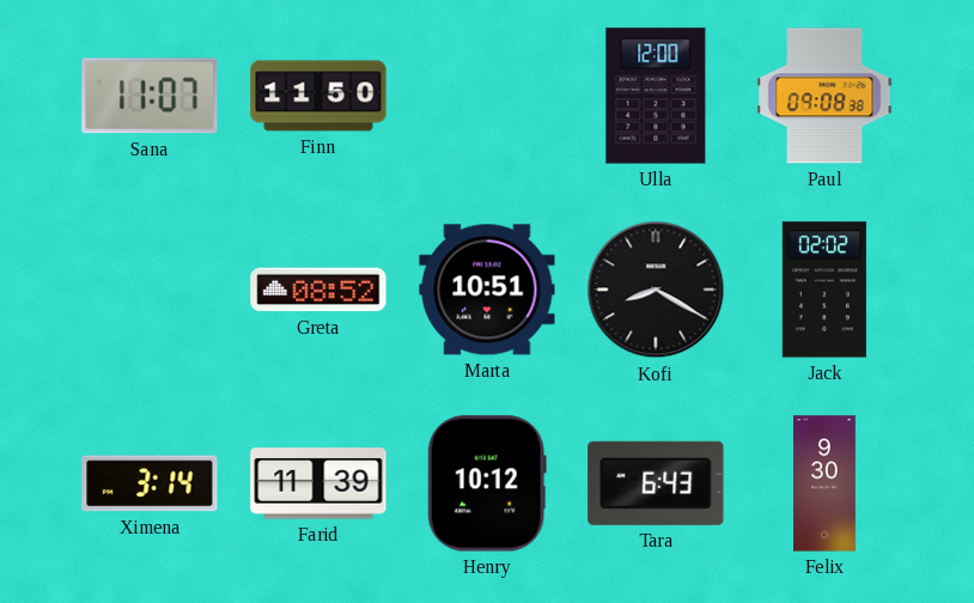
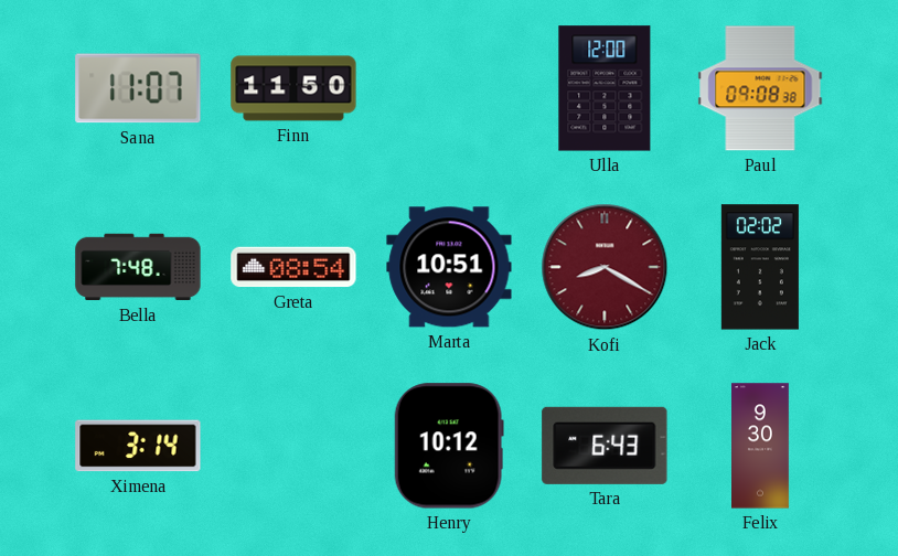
Bella: none -> 7:48
Greta: 08:52 -> 08:54
Kofi dial: black -> burgundy
Farid: 11:39 -> none
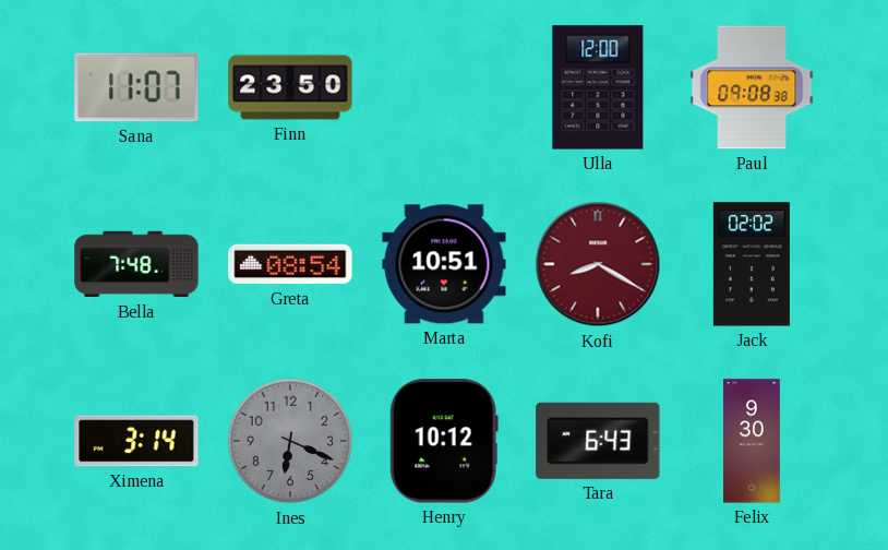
Finn: 11:50 -> 23:50
Ines: none -> 6:19
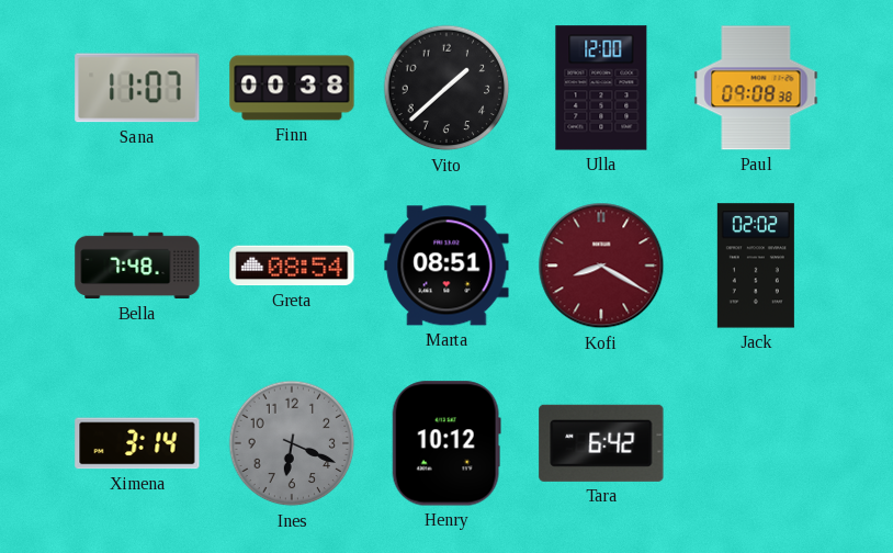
Finn: 23:50 -> 00:38
Vito: none -> 1:38
Marta: 10:51 -> 08:51
Tara: 6:43 -> 6:42
Felix: 9:30 -> none
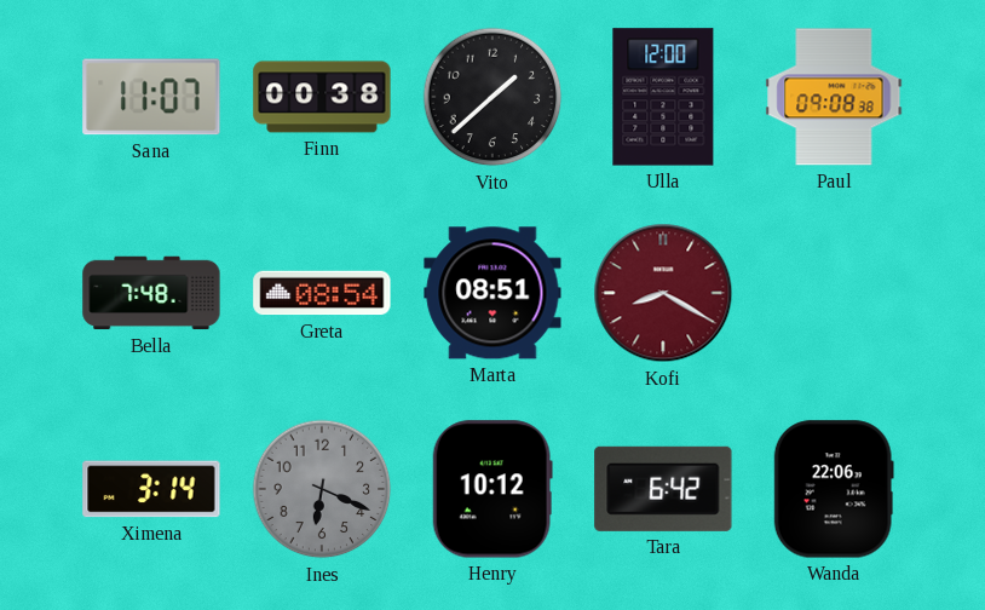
Jack: 02:02 -> none
Wanda: none -> 22:06
